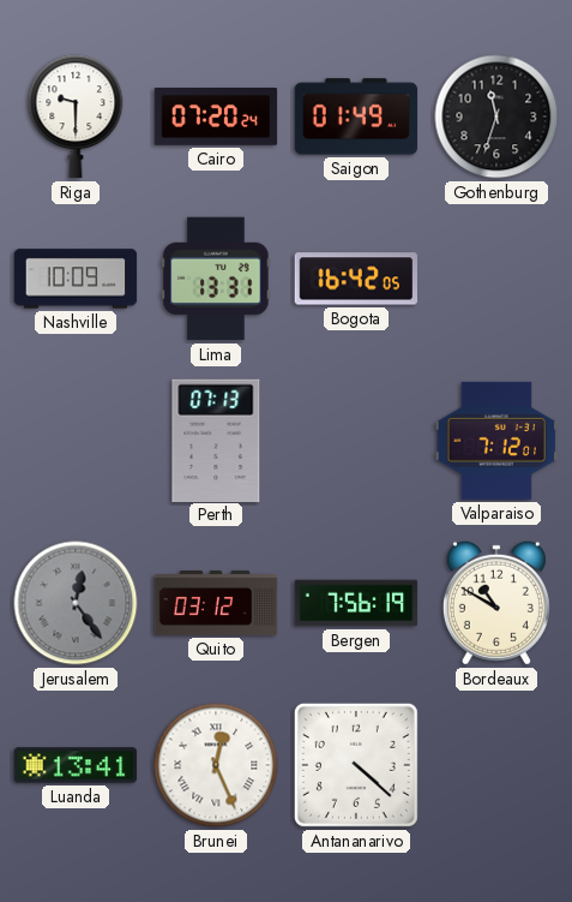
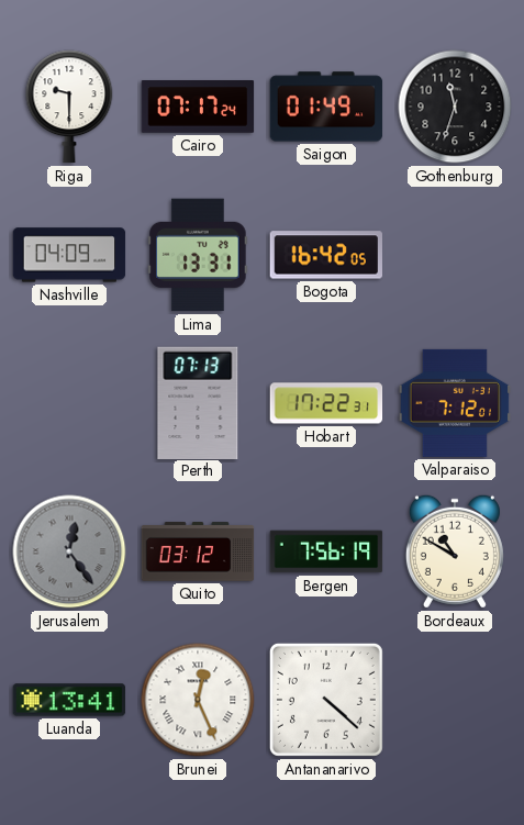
Cairo: 07:20 -> 07:17
Nashville: 10:09 -> 04:09
Hobart: none -> 17:22
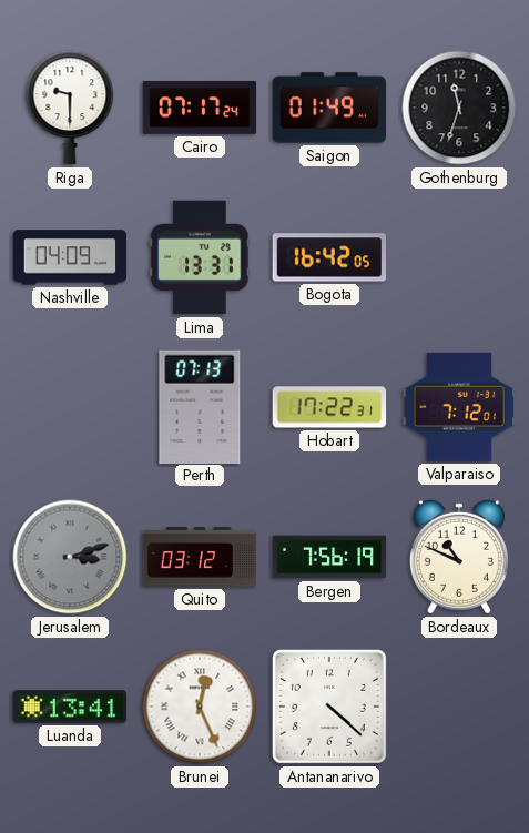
Jerusalem: 12:24 -> 3:12
Bordeaux: 10:50 -> 10:49
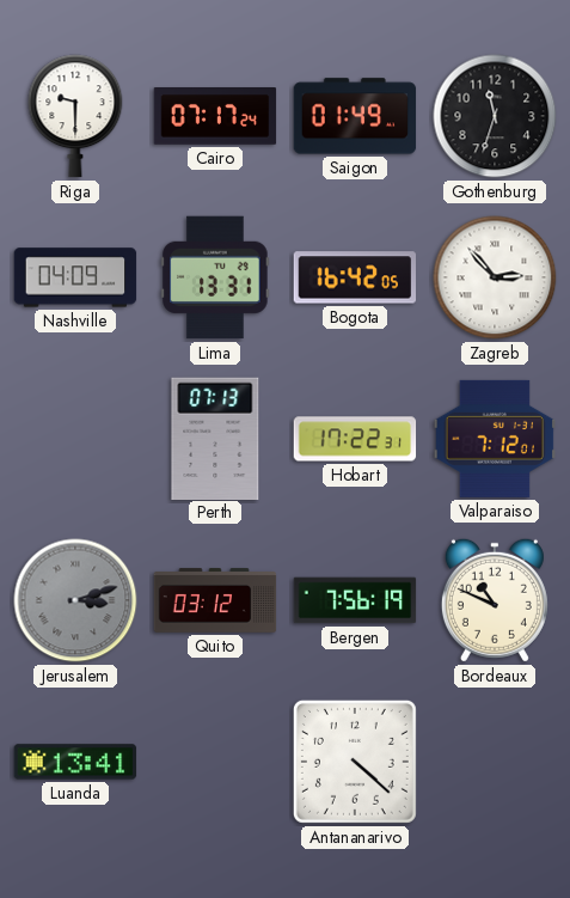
Zagreb: none -> 2:53
Brunei: 12:26 -> none
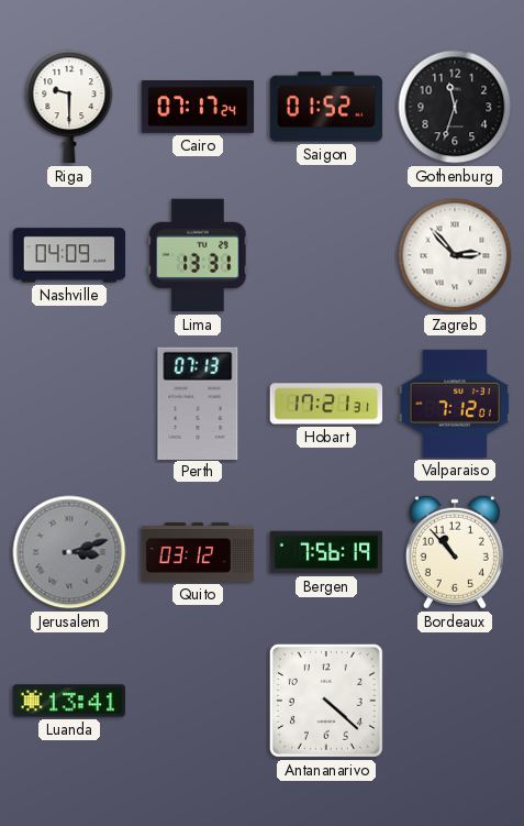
Saigon: 01:49 -> 01:52
Bogota: 16:42 -> none
Hobart: 17:22 -> 17:21
Bordeaux: 10:49 -> 10:53
